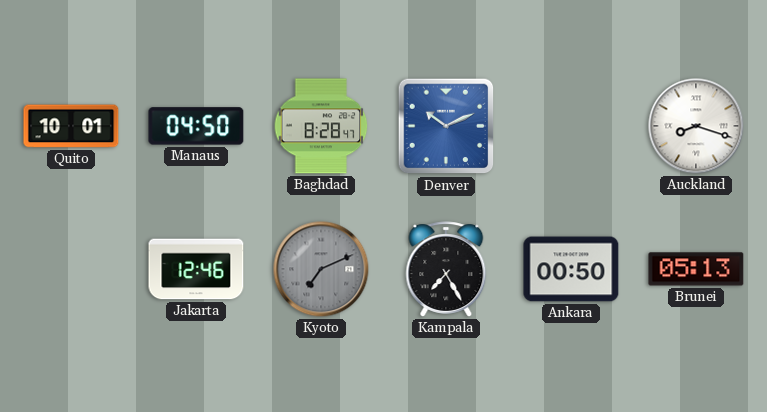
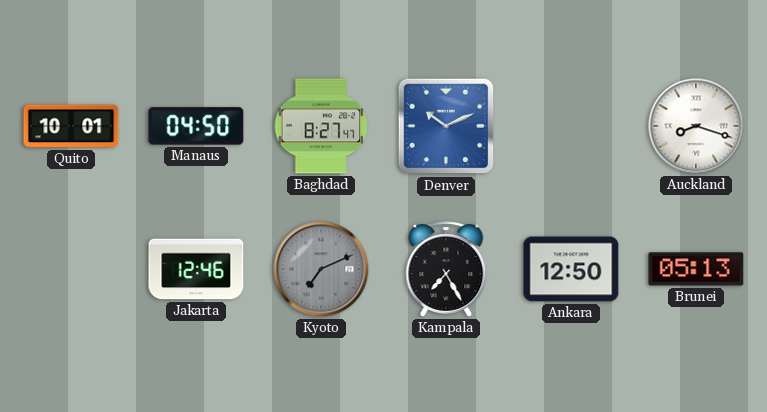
Baghdad: 8:28 -> 8:27
Ankara: 00:50 -> 12:50
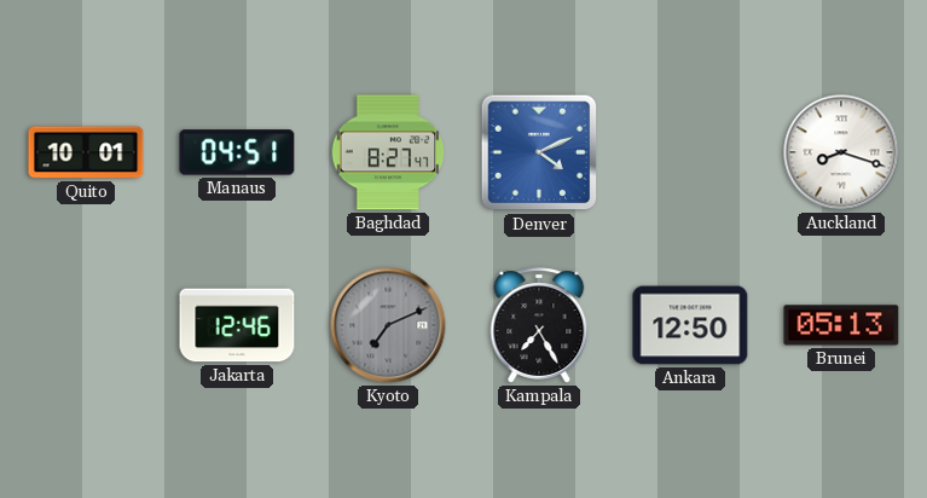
Manaus: 04:50 -> 04:51
Denver: 10:11 -> 4:11
